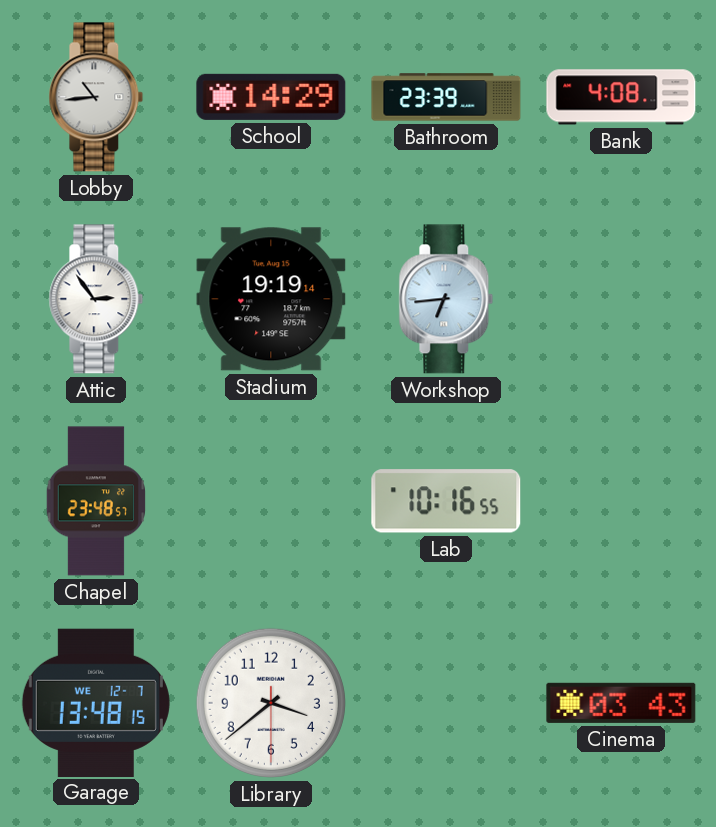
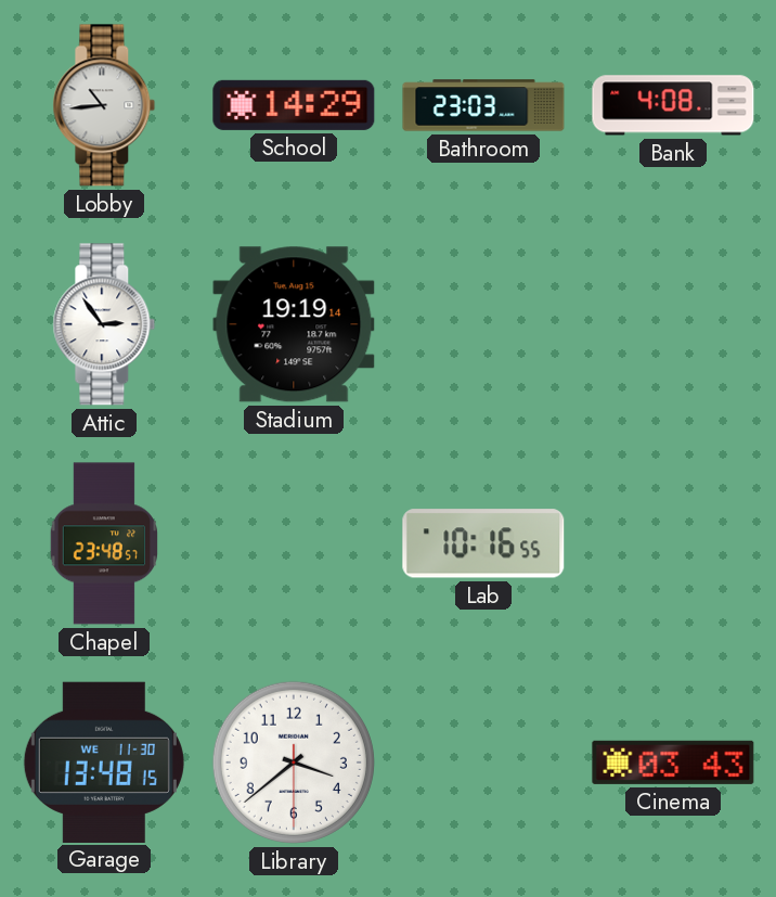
Bathroom: 23:39 -> 23:03
Workshop: 6:44 -> none
Garage date: WE 12-7 -> WE 11-30
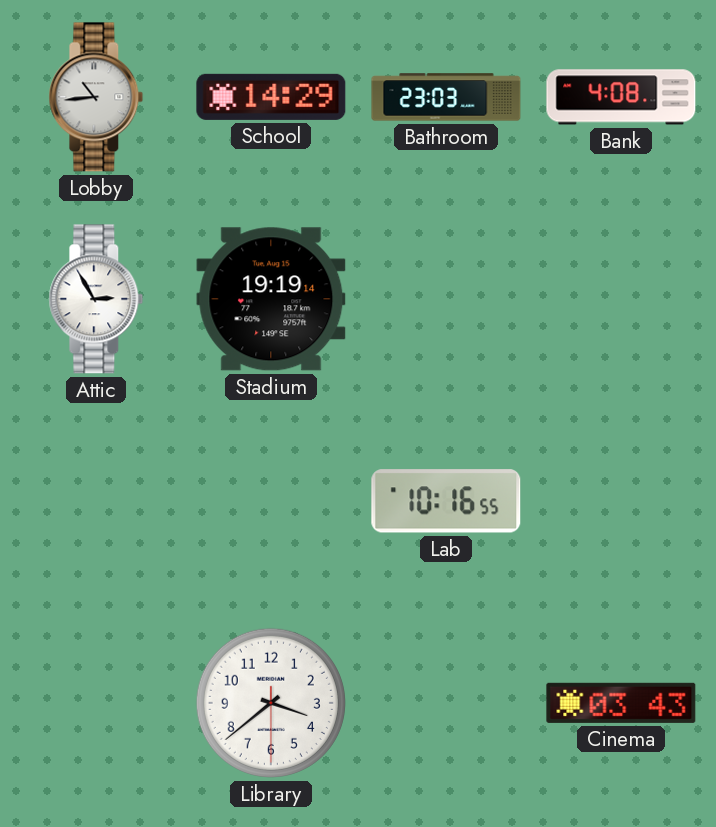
Attic: 2:54 -> 2:55
Chapel: 23:48 -> none
Garage: 13:48 -> none
